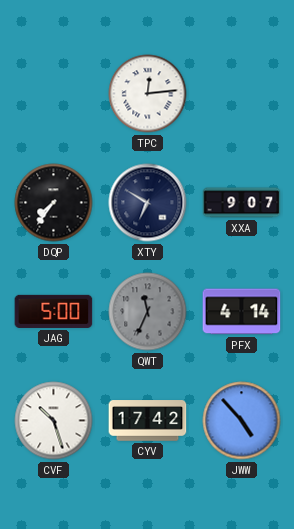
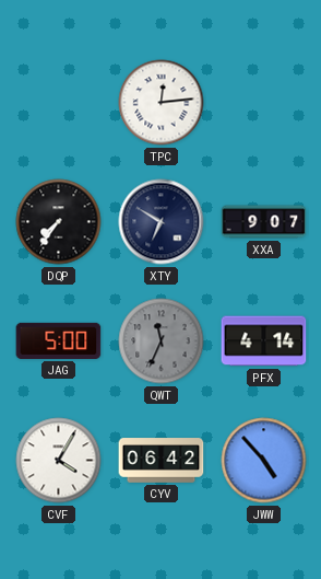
CVF: 10:27 -> 4:05
CYV: 17:42 -> 06:42
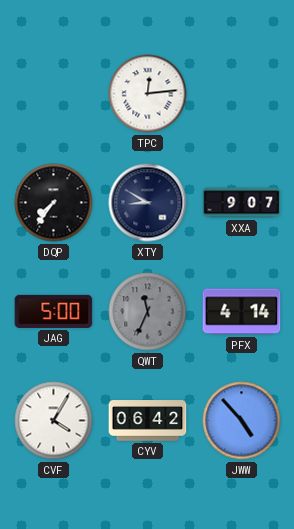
XTY: 6:50 -> 8:50
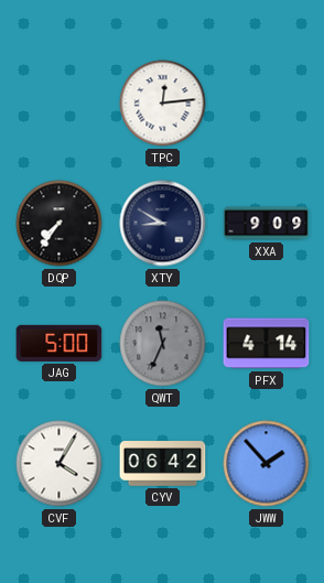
XXA: 9:07 -> 9:09
JWW: 4:53 -> 1:53
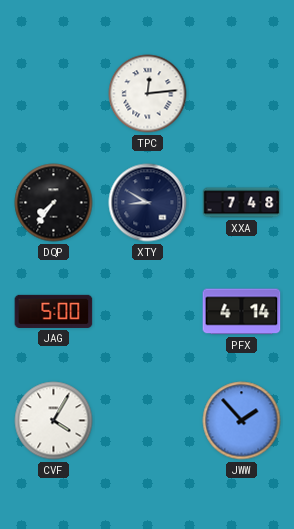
XXA: 9:09 -> 7:48
QWT: 11:34 -> none
CYV: 06:42 -> none
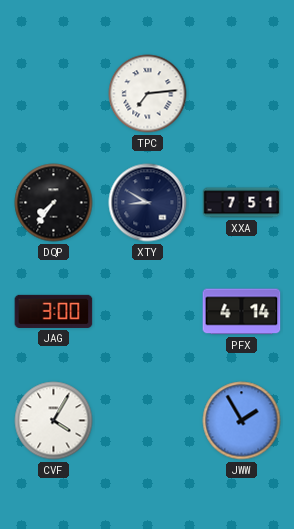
TPC: 12:14 -> 7:14
XXA: 7:48 -> 7:51
JAG: 5:00 -> 3:00
JWW: 1:53 -> 1:55
